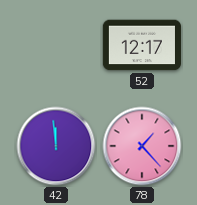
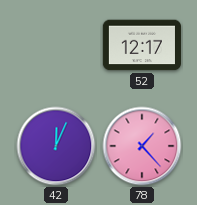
42: 11:59 -> 12:04
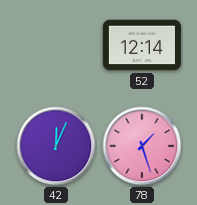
52: 12:17 -> 12:14
78: 1:23 -> 1:27
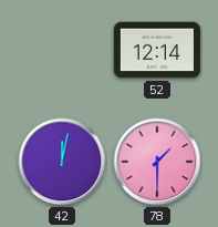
42: 12:04 -> 12:02
78: 1:27 -> 1:30
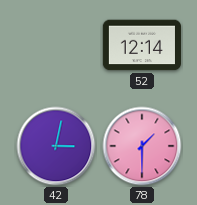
42: 12:02 -> 3:02
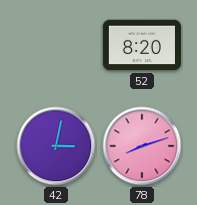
52: 12:14 -> 8:20
78: 1:30 -> 8:12
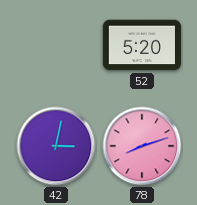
52: 8:20 -> 5:20
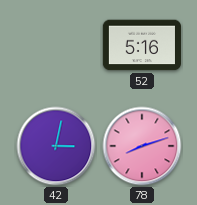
52: 5:20 -> 5:16
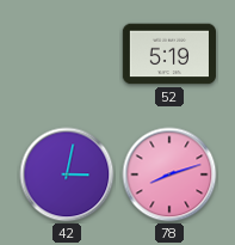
52: 5:16 -> 5:19
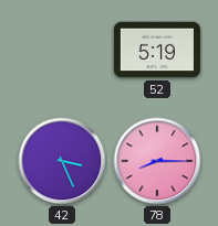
42: 3:02 -> 3:26
78: 8:12 -> 8:15
